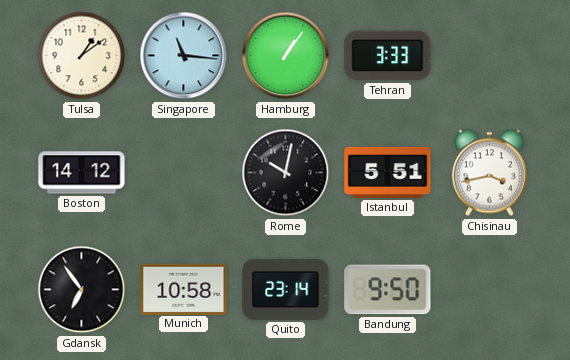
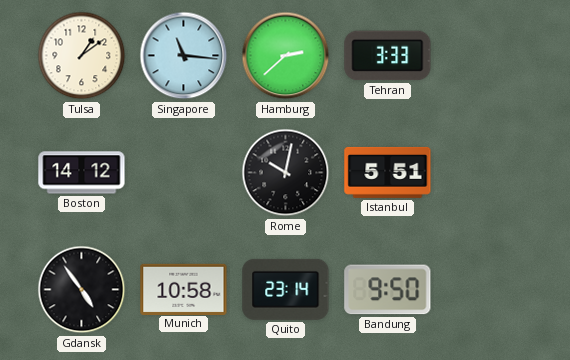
Hamburg: 1:06 -> 2:38
Chisinau: 3:43 -> none
Gdansk: 6:54 -> 4:54
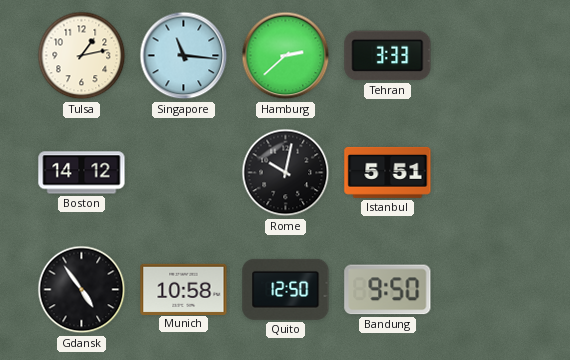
Tulsa: 1:09 -> 1:13
Quito: 23:14 -> 12:50
